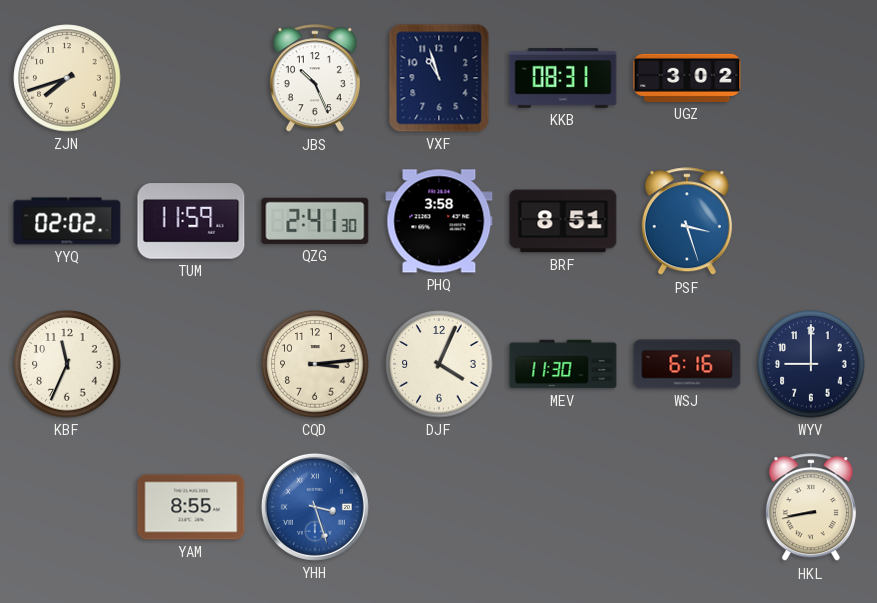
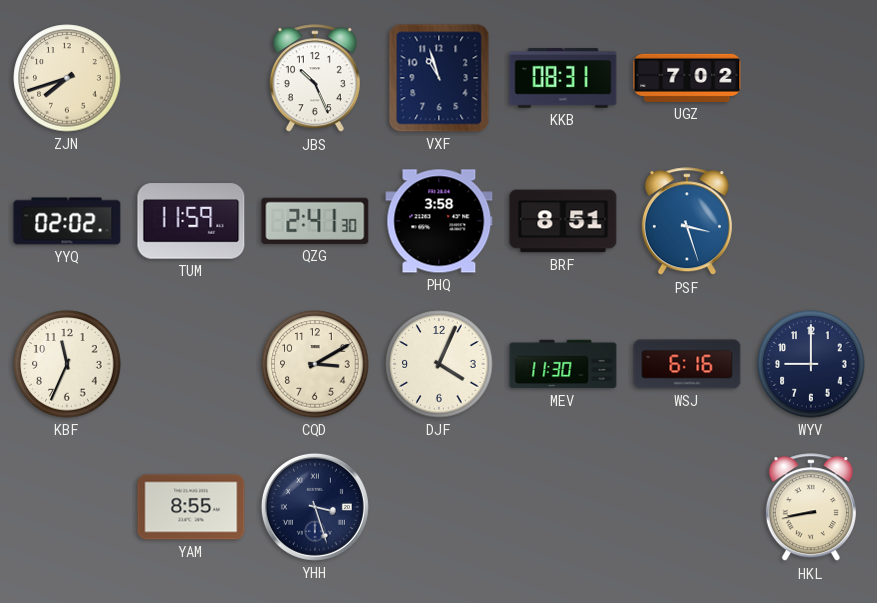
UGZ: 3:02 -> 7:02
CQD: 3:14 -> 3:10
YHH dial: blue -> navy
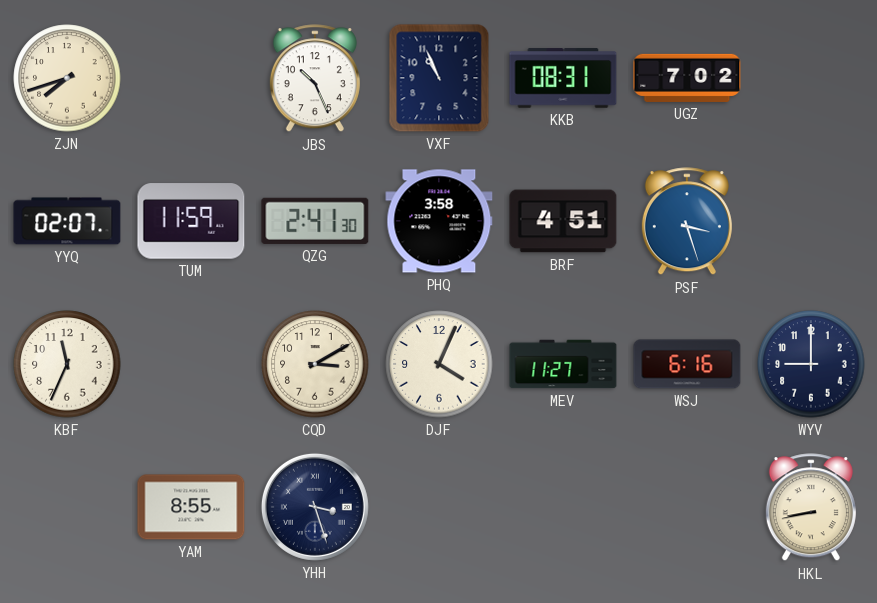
VXF: 10:57 -> 10:56
YYQ: 02:02 -> 02:07
BRF: 8:51 -> 4:51
MEV: 11:30 -> 11:27
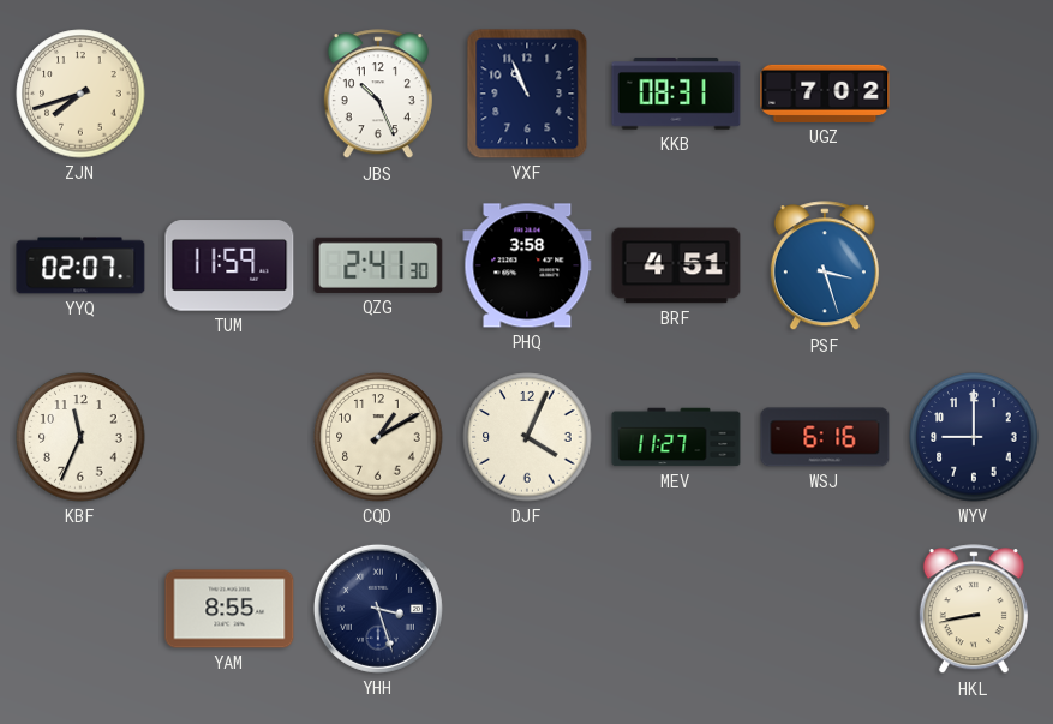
CQD: 3:10 -> 1:10
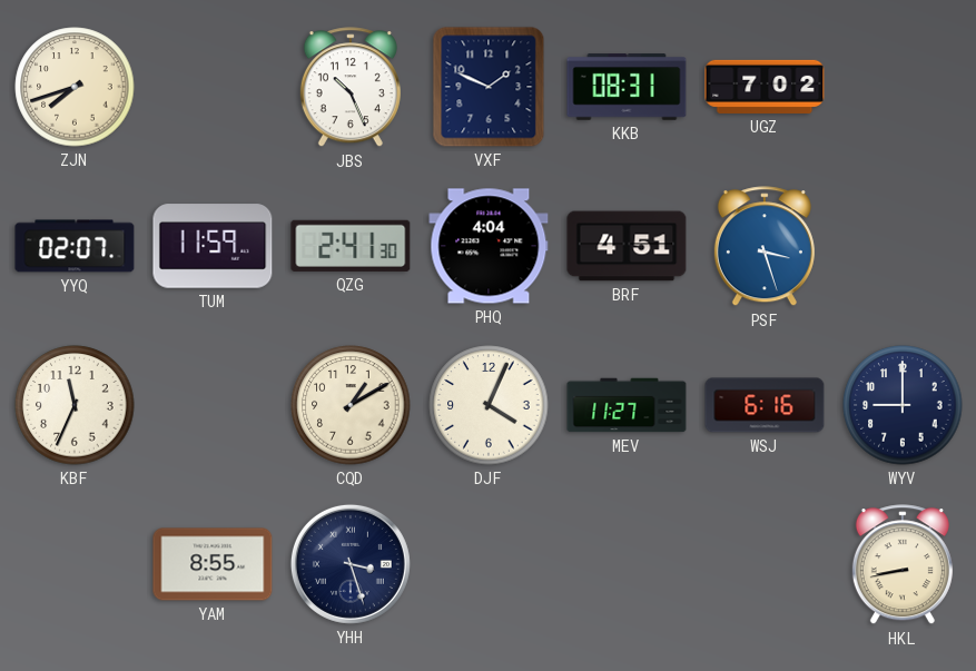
VXF: 10:56 -> 1:49
PHQ: 3:58 -> 4:04
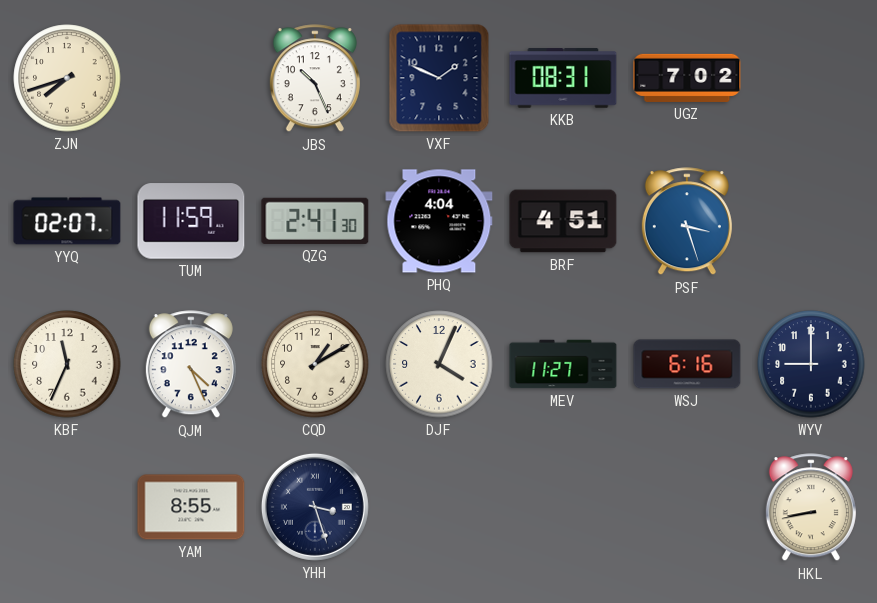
QJM: none -> 4:26
